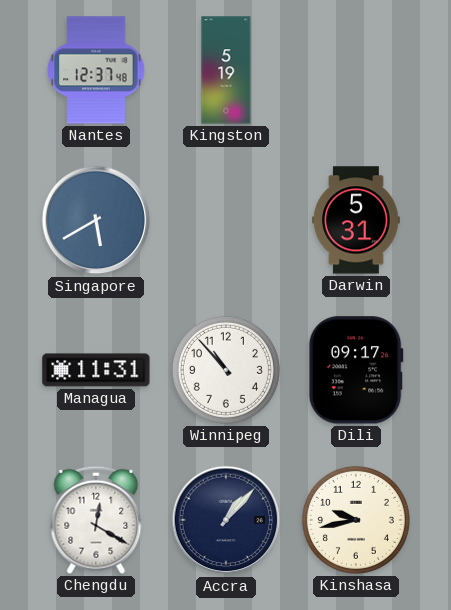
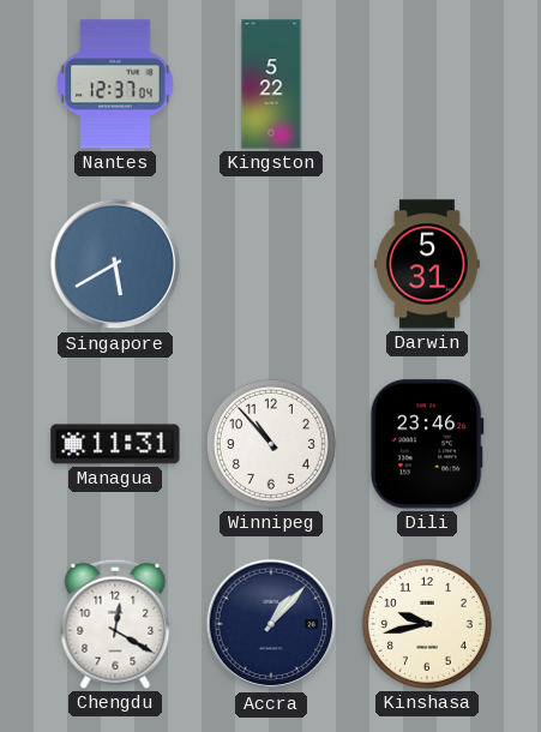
Nantes: 12:37:48 -> 12:37:04
Kingston: 5:19 -> 5:22
Dili: 09:17 -> 23:46
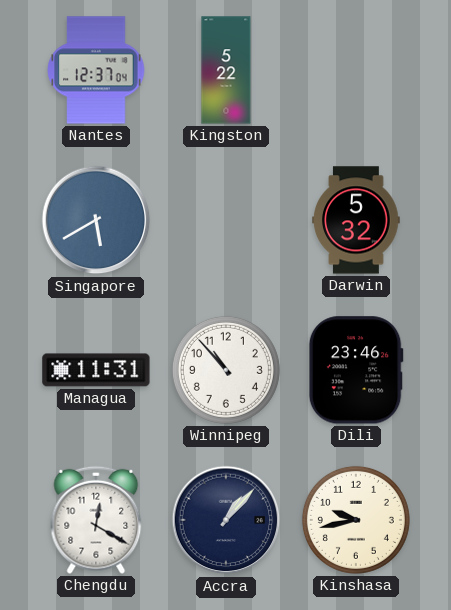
Darwin: 5:31 -> 5:32
